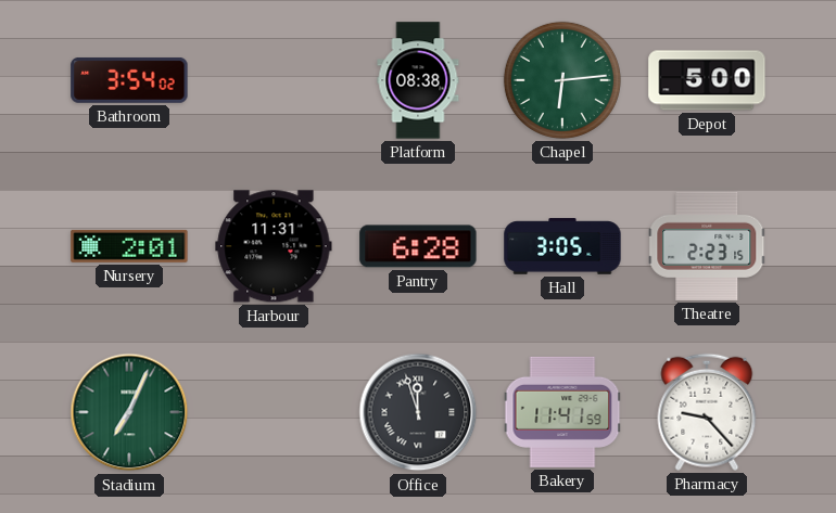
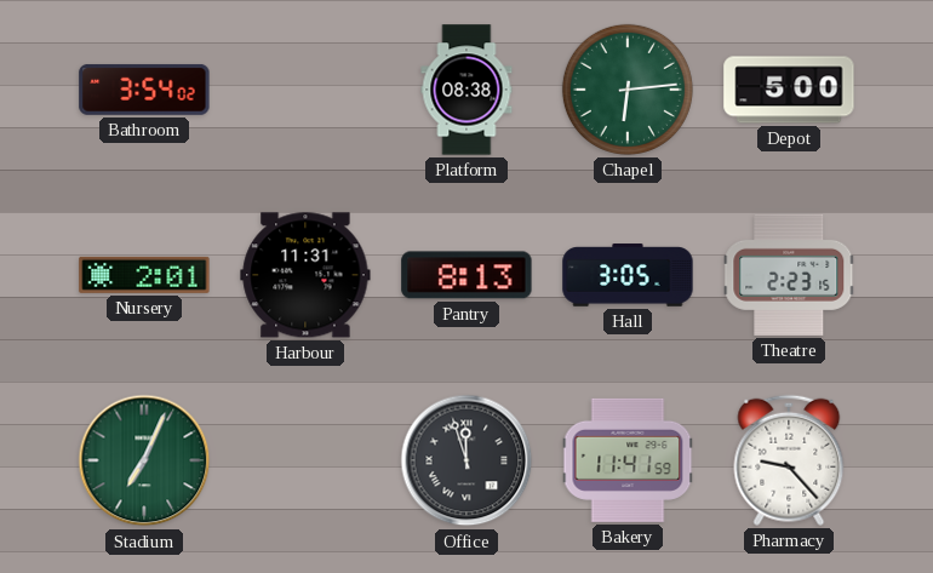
Pantry: 6:28 -> 8:13
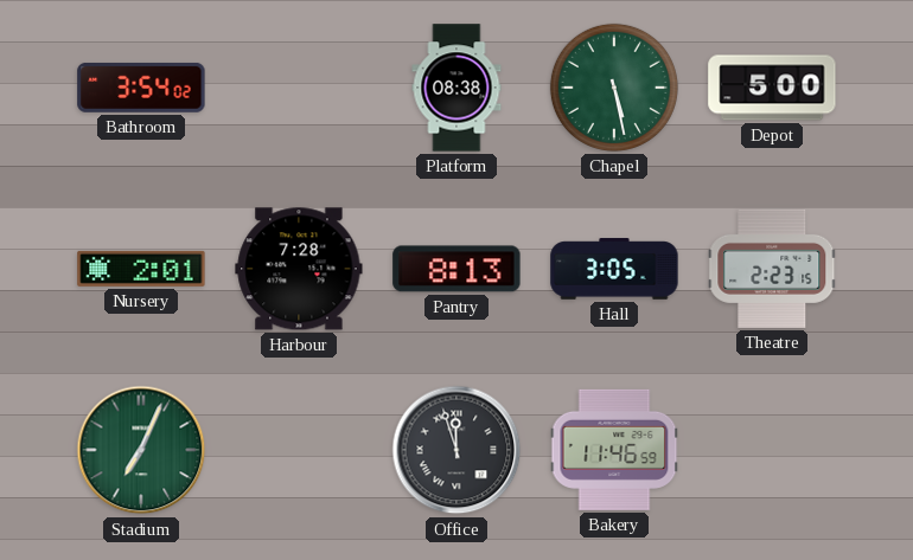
Chapel: 6:14 -> 5:28
Harbour: 11:31 -> 7:28
Bakery: 11:41 -> 11:46
Pharmacy: 9:23 -> none
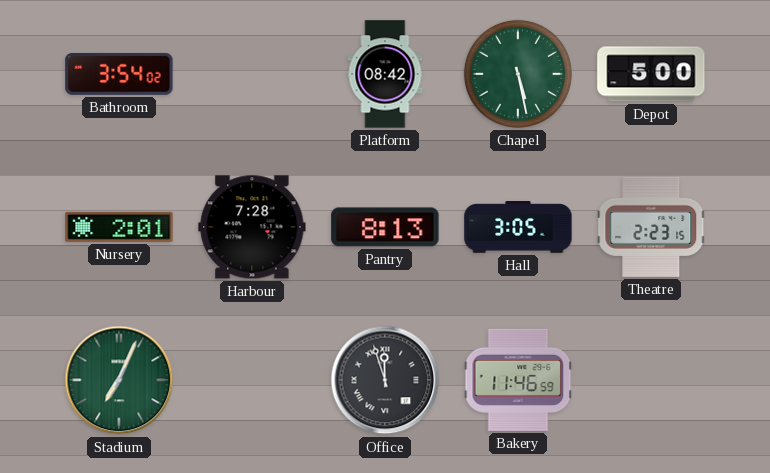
Platform: 08:38 -> 08:42
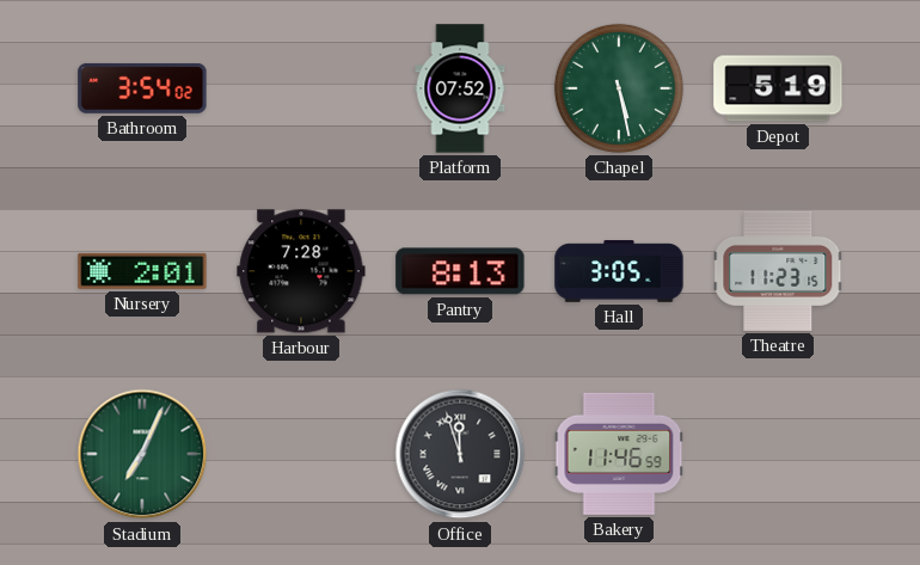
Platform: 08:42 -> 07:52
Depot: 5:00 -> 5:19
Theatre: 2:23 -> 11:23
